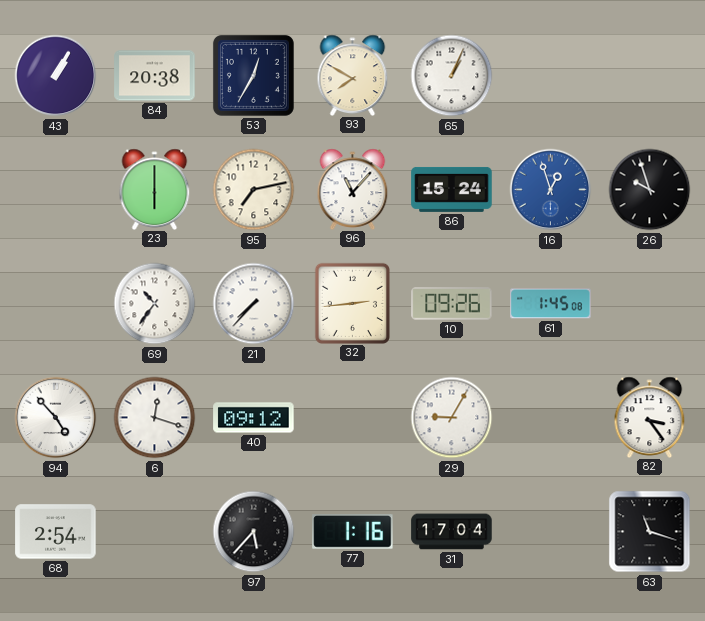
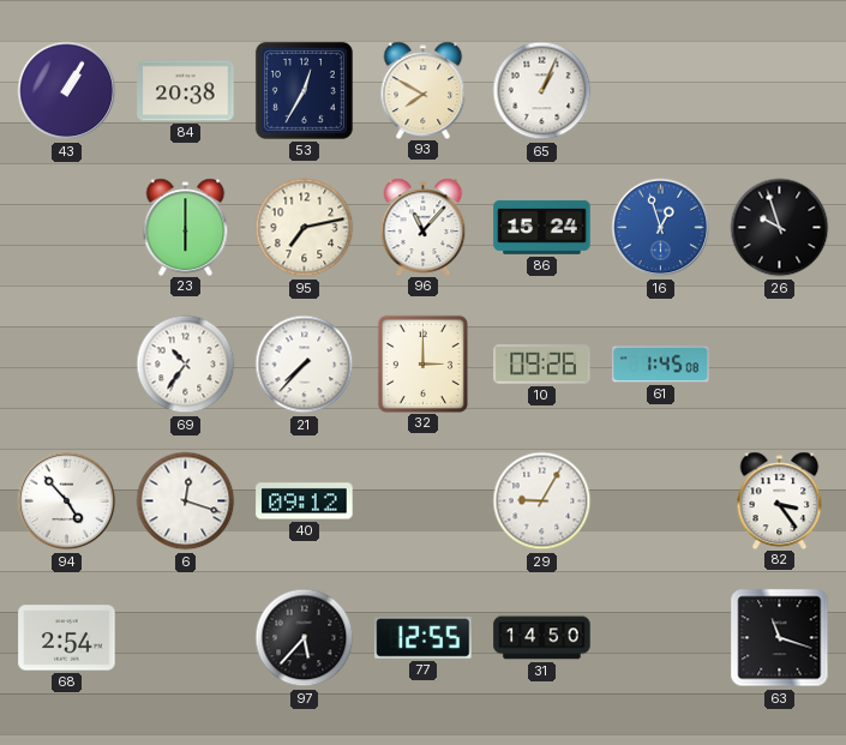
32: 2:44 -> 3:00
77: 1:16 -> 12:55
31: 17:04 -> 14:50
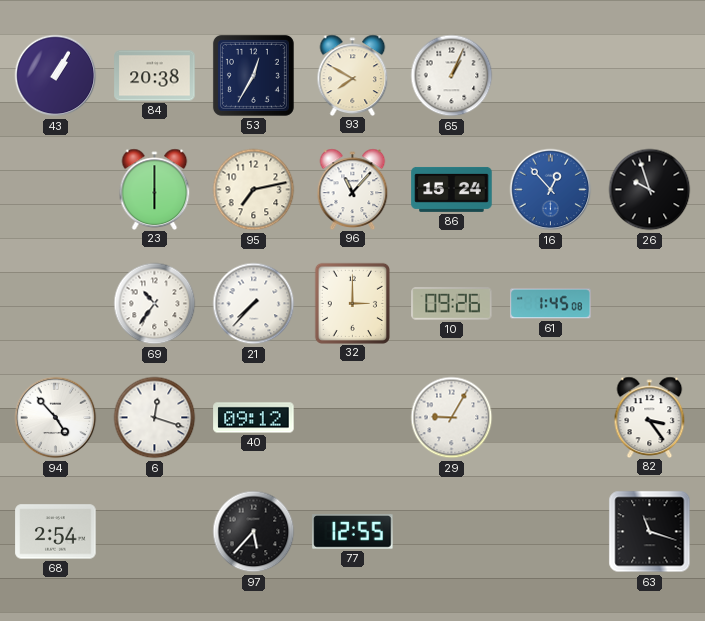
16: 12:57 -> 12:53
31: 14:50 -> none
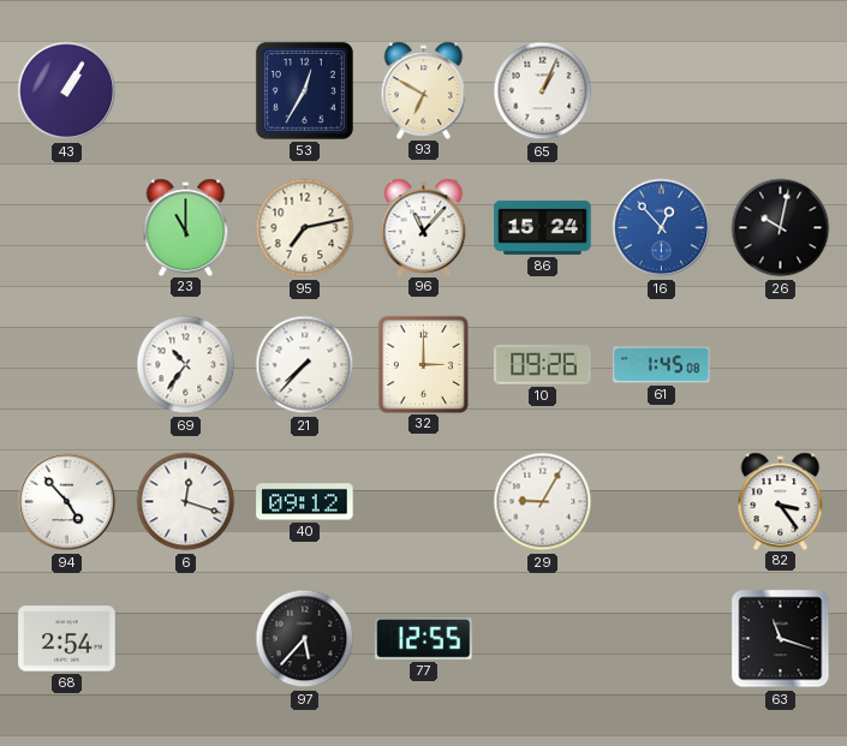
84: 20:38 -> none
93: 7:50 -> 6:50
23: 6:00 -> 11:00
26: 9:57 -> 10:02
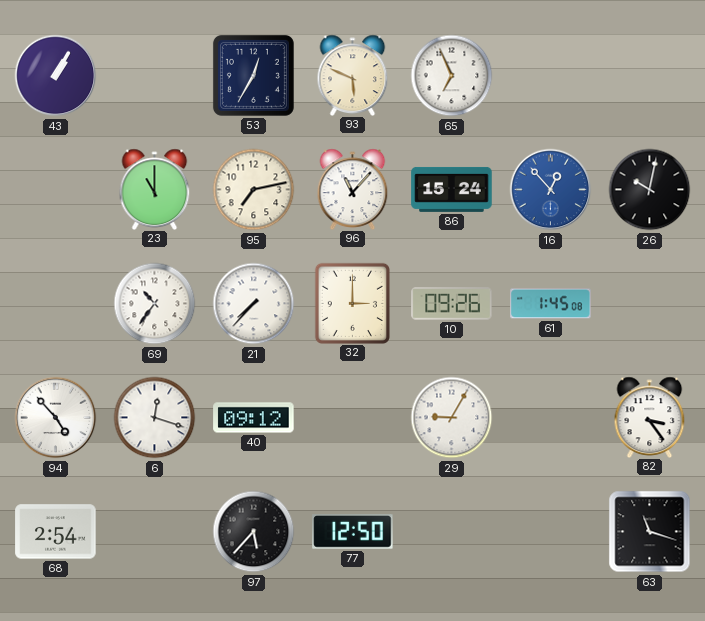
93: 6:50 -> 5:49
65: 1:04 -> 6:56
77: 12:55 -> 12:50
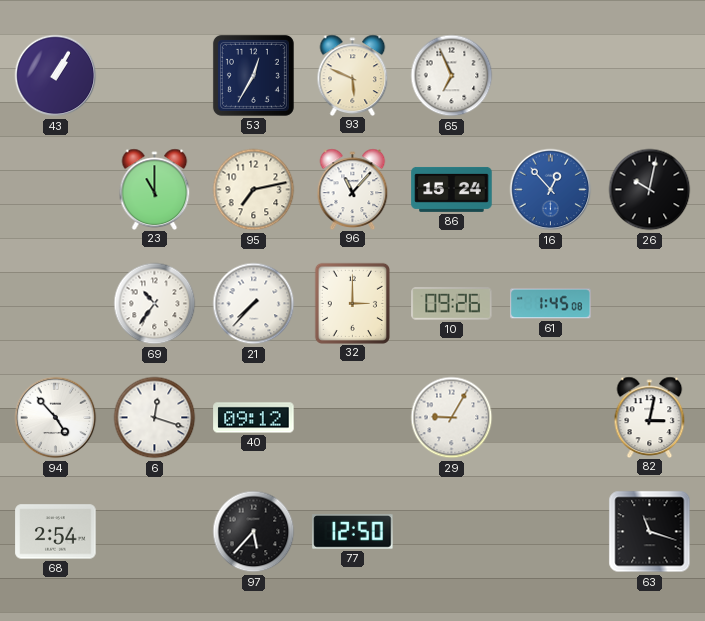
82: 3:24 -> 3:02
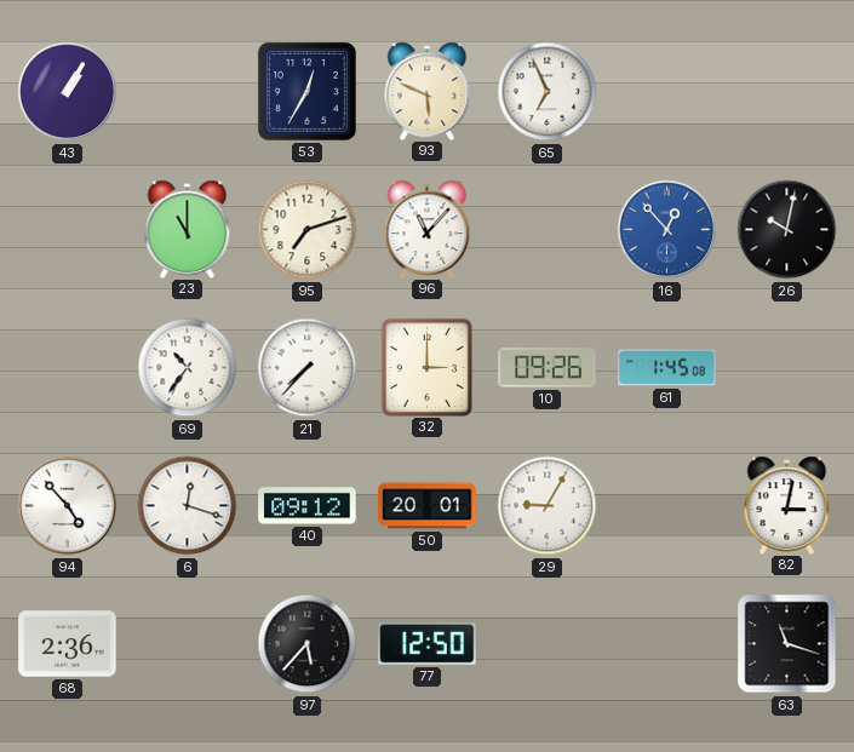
95: 7:13 -> 7:12
86: 15:24 -> none
50: none -> 20:01
68: 2:54 -> 2:36
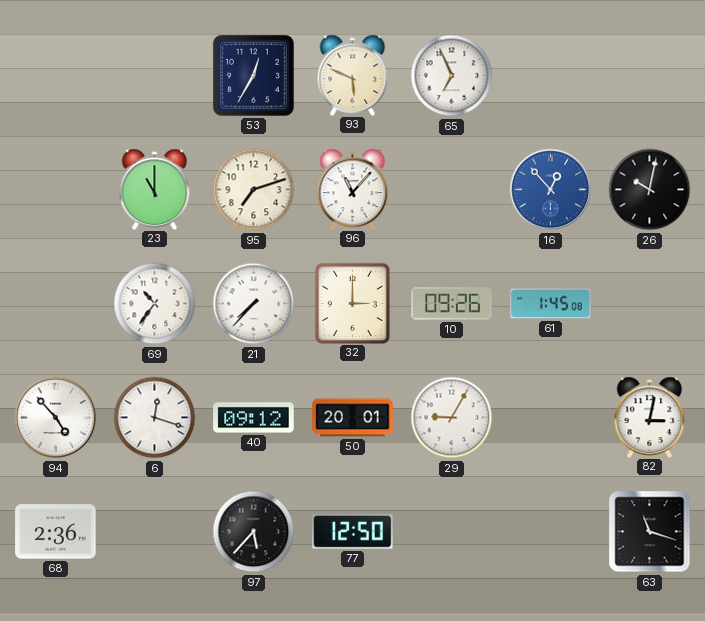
43: 1:05 -> none
